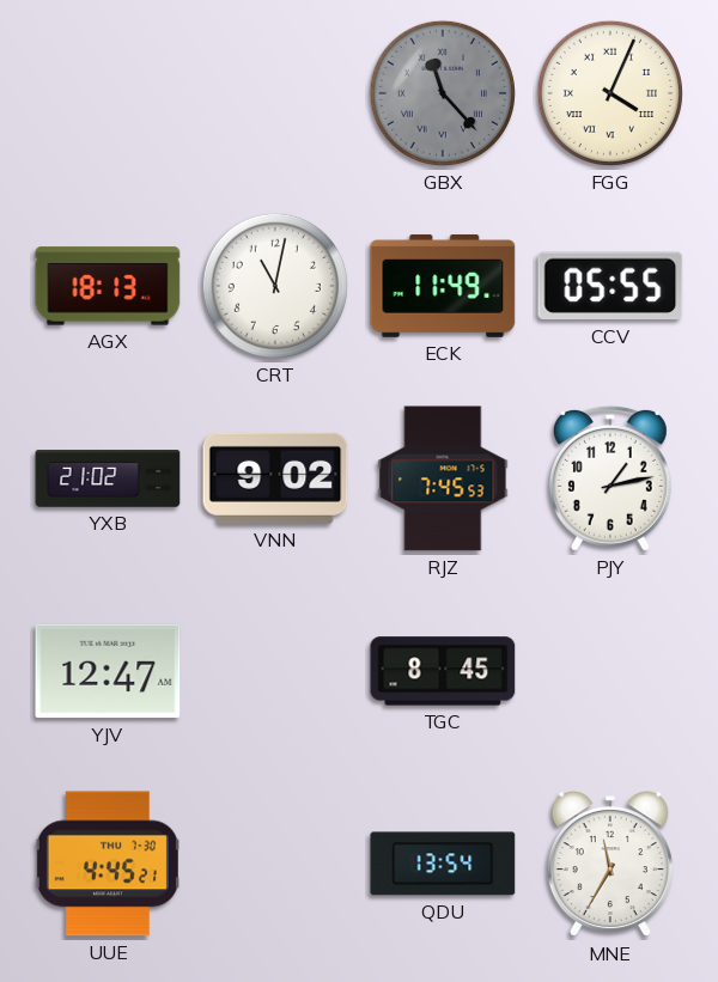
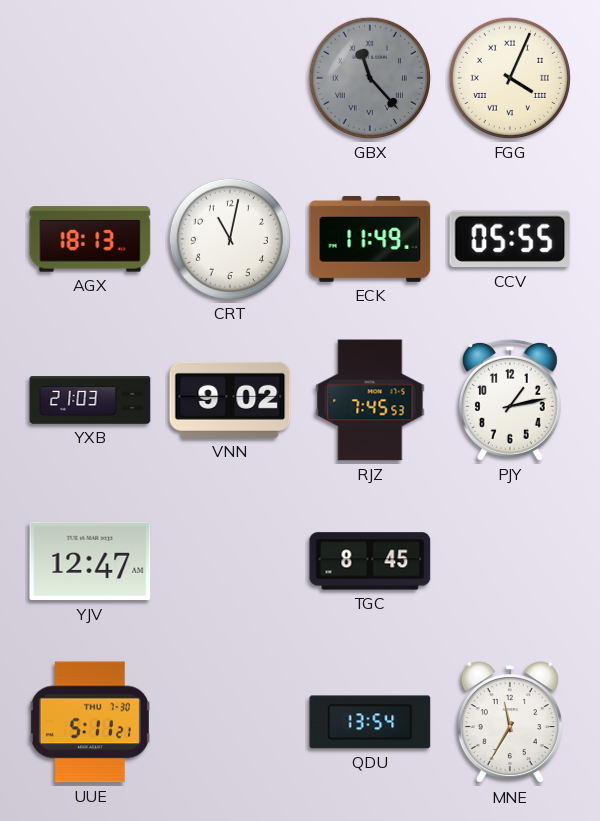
YXB: 21:02 -> 21:03
UUE: 4:45 -> 5:11
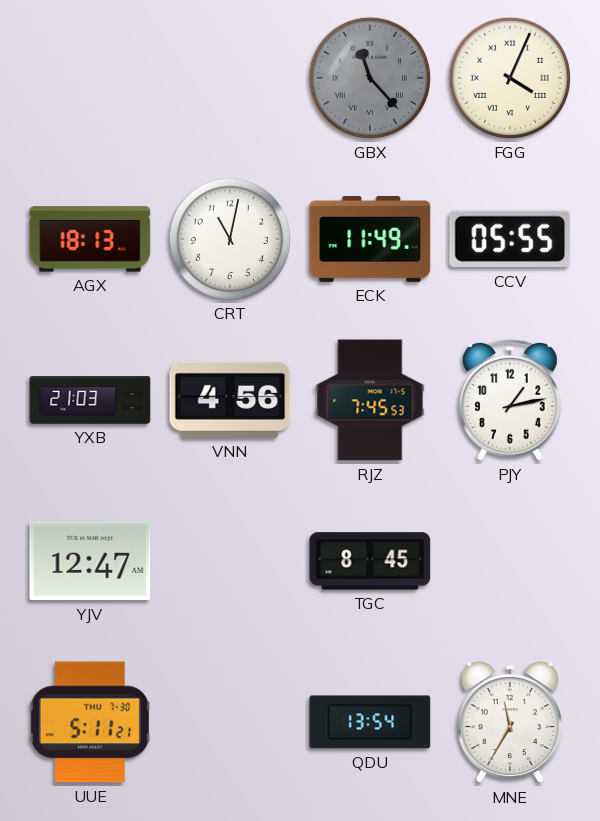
VNN: 9:02 -> 4:56
